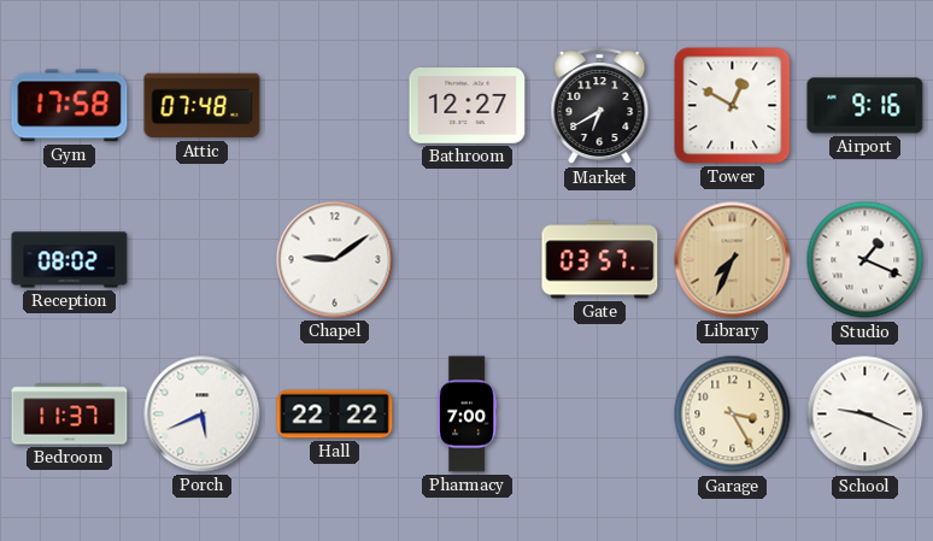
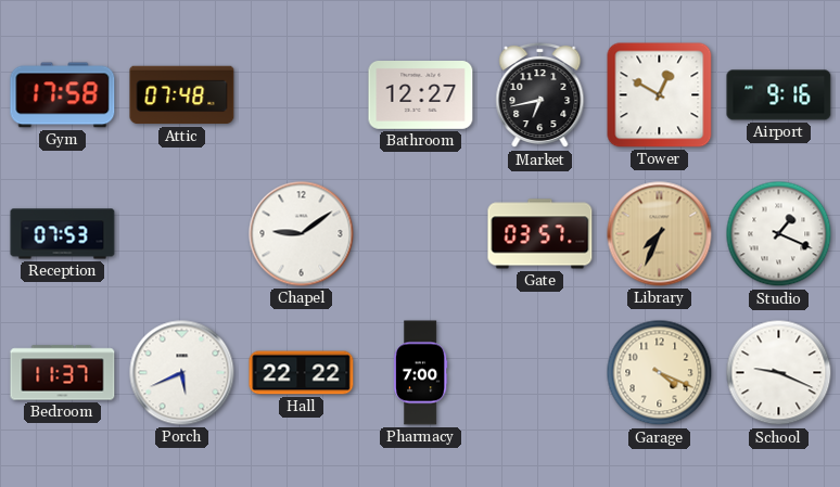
Market: 6:40 -> 6:43
Reception: 08:02 -> 07:53
Garage: 3:25 -> 4:19
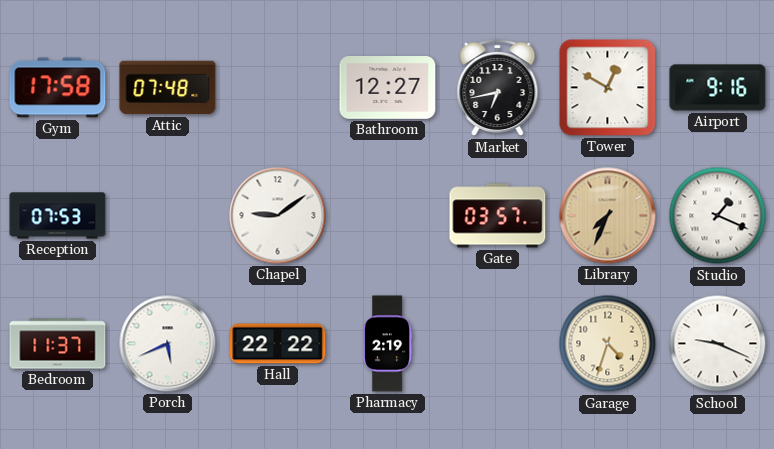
Pharmacy: 7:00 -> 2:19
Garage: 4:19 -> 4:33
